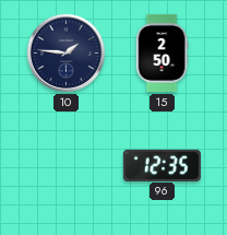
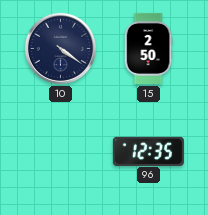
10: 1:46 -> 4:21
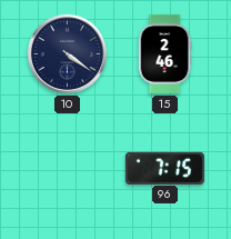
15: 2:50 -> 2:46
96: 12:35 -> 7:15
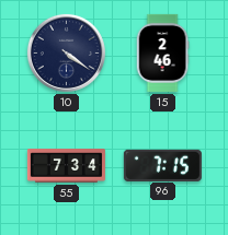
55: none -> 7:34
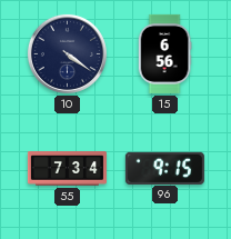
15: 2:46 -> 6:56
96: 7:15 -> 9:15
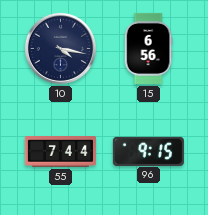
10: 4:21 -> 4:17
55: 7:34 -> 7:44
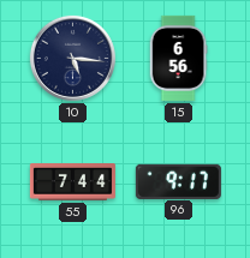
10: 4:17 -> 5:16
96: 9:15 -> 9:17
